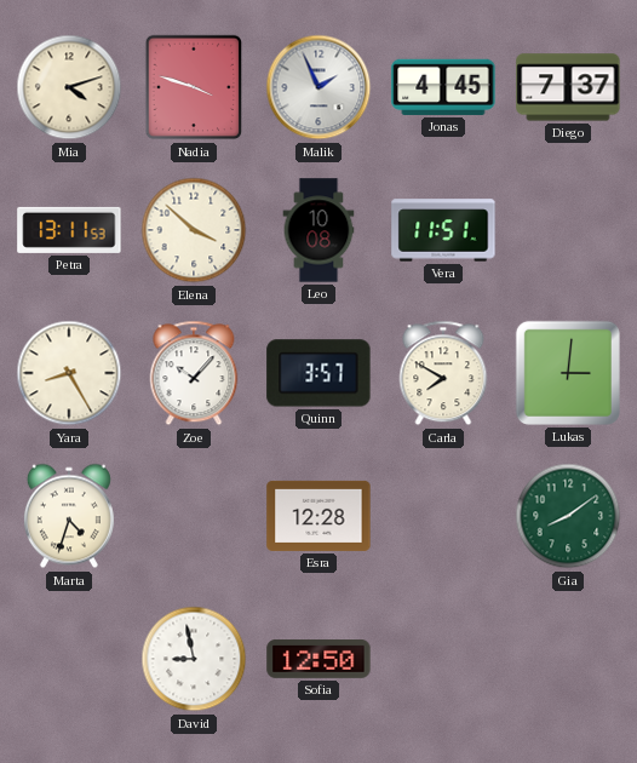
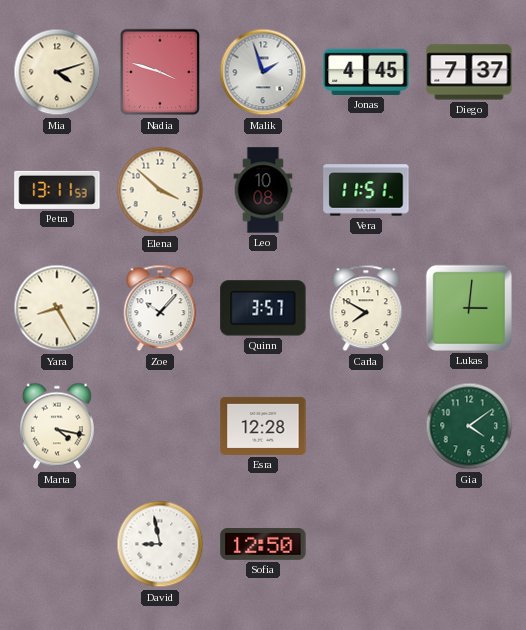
Malik: 1:56 -> 1:57
Marta: 4:33 -> 4:17
Gia: 8:09 -> 4:09
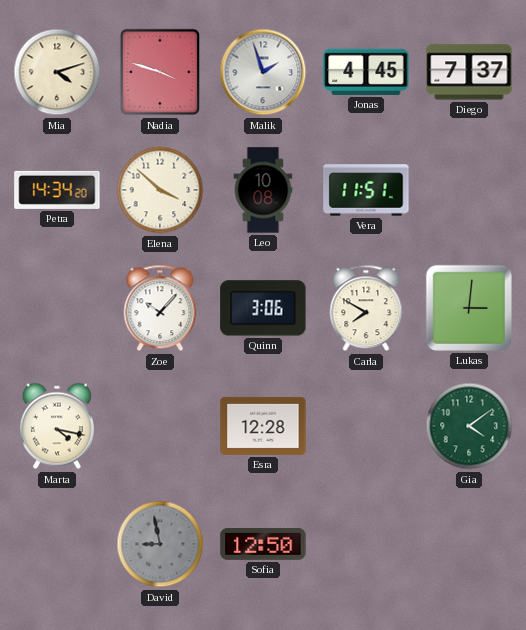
Petra: 13:11 -> 14:34
Yara: 8:25 -> none
Quinn: 3:57 -> 3:06
David dial: white -> grey
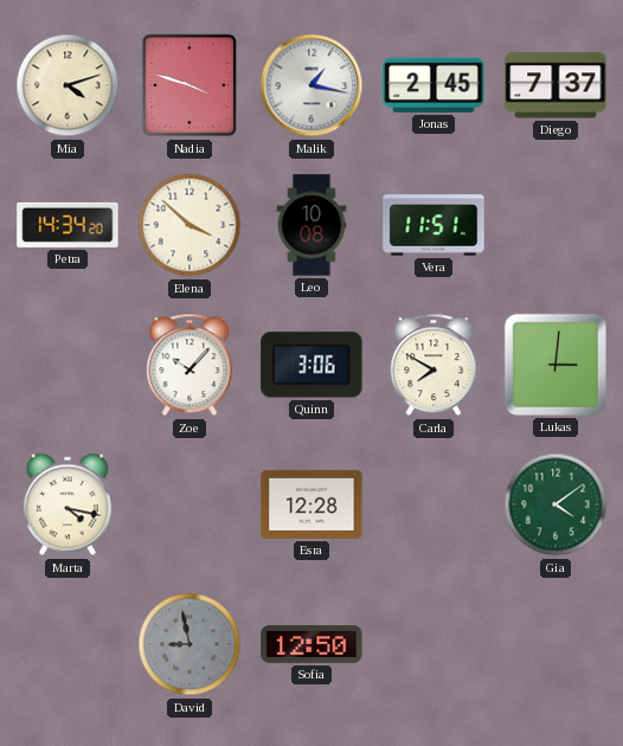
Malik: 1:57 -> 1:17
Jonas: 4:45 -> 2:45
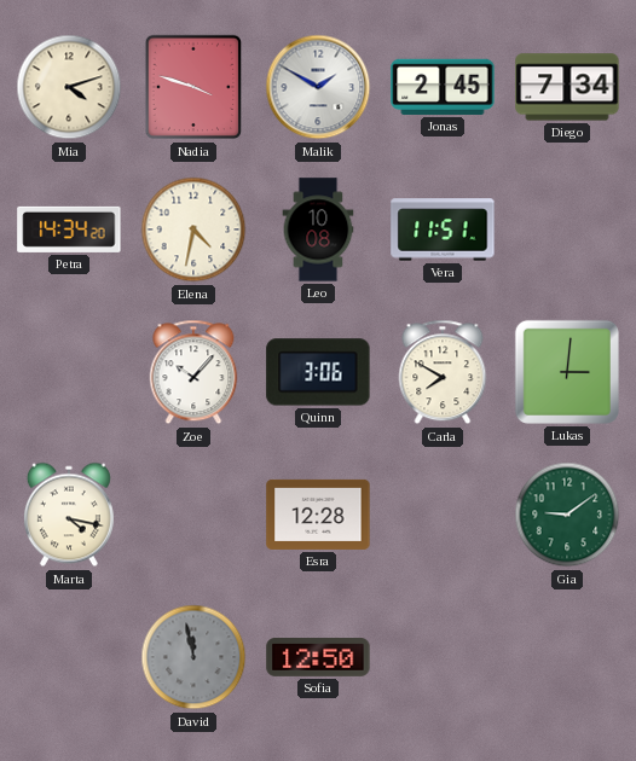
Malik: 1:17 -> 1:50
Diego: 7:37 -> 7:34
Elena: 3:52 -> 4:32
Gia: 4:09 -> 9:09
David: 8:58 -> 11:58
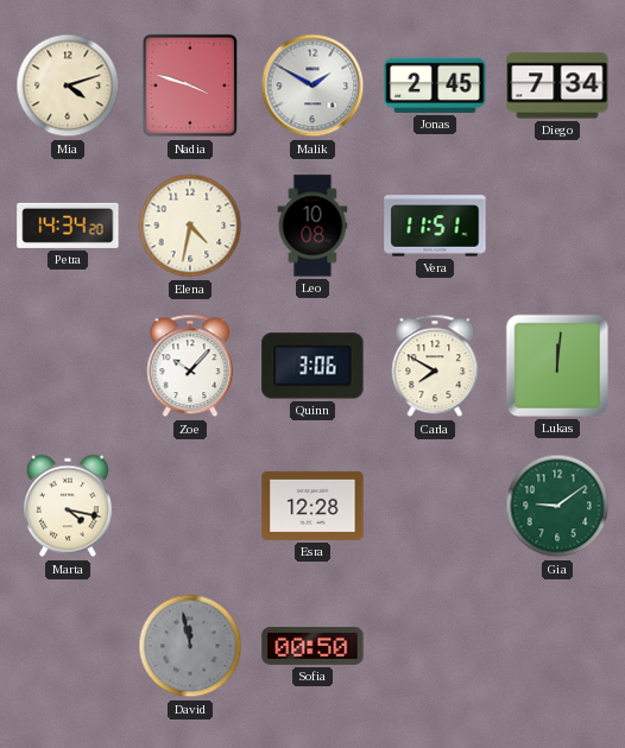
Lukas: 3:01 -> 12:01
Sofia: 12:50 -> 00:50
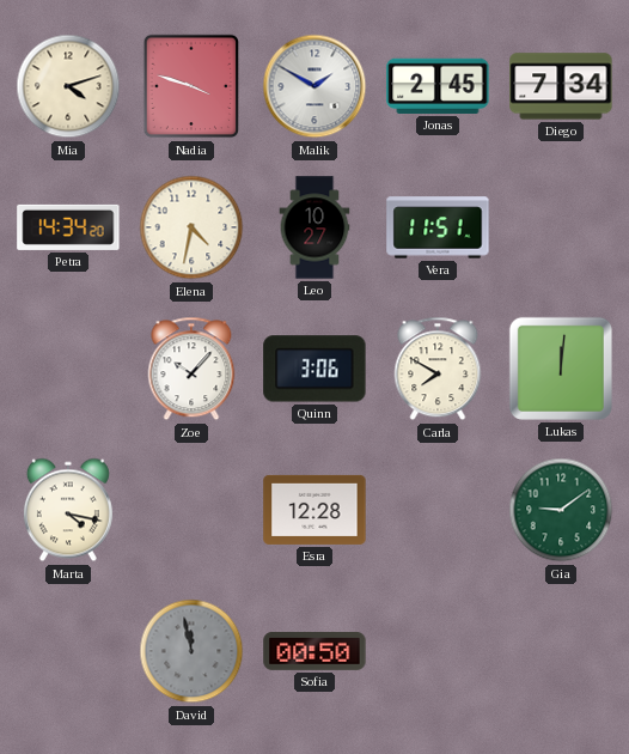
Leo: 10:08 -> 10:27
